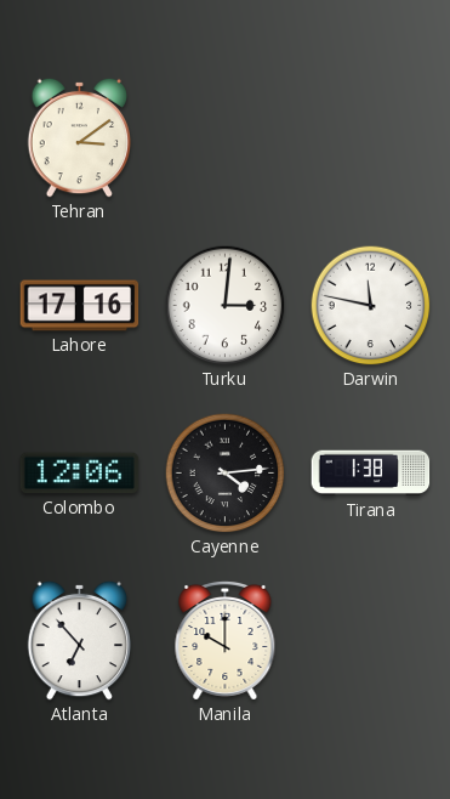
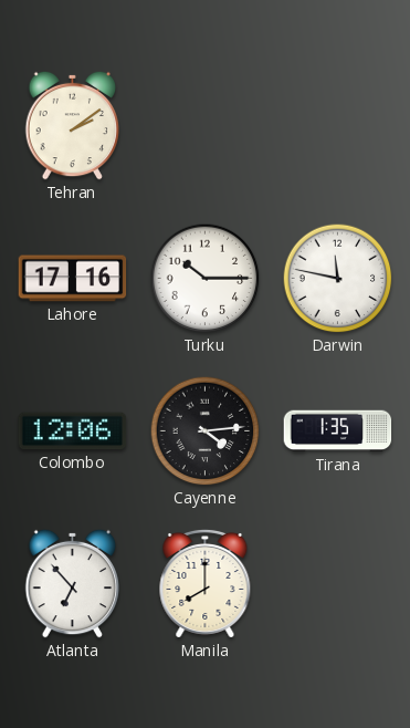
Tehran: 3:09 -> 2:09
Turku: 3:01 -> 10:15
Tirana: 1:38 -> 1:35
Manila: 10:00 -> 8:00
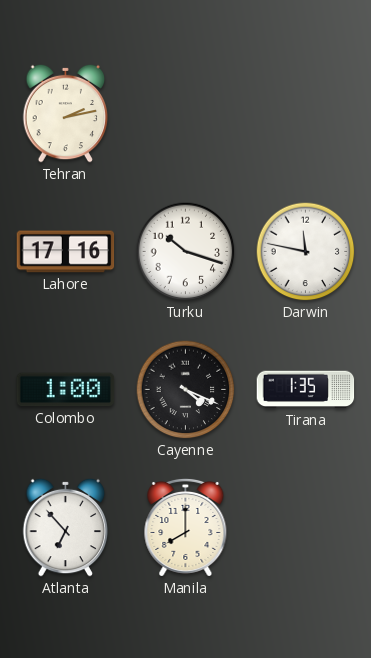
Tehran: 2:09 -> 2:13
Turku: 10:15 -> 10:18
Colombo: 12:06 -> 1:00
Cayenne: 4:14 -> 4:19
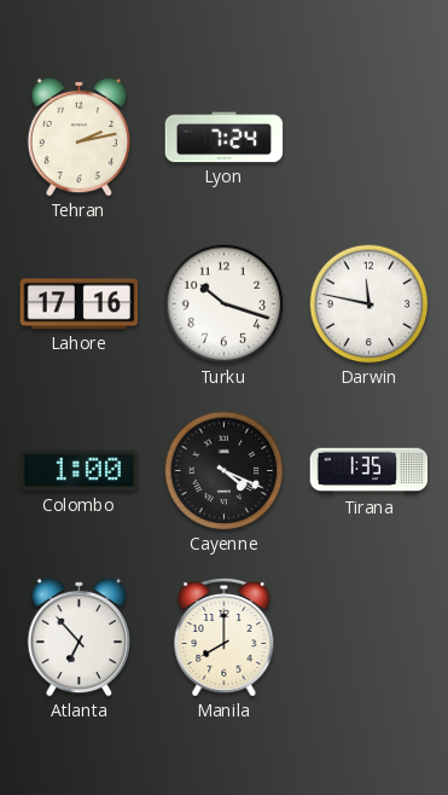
Lyon: none -> 7:24
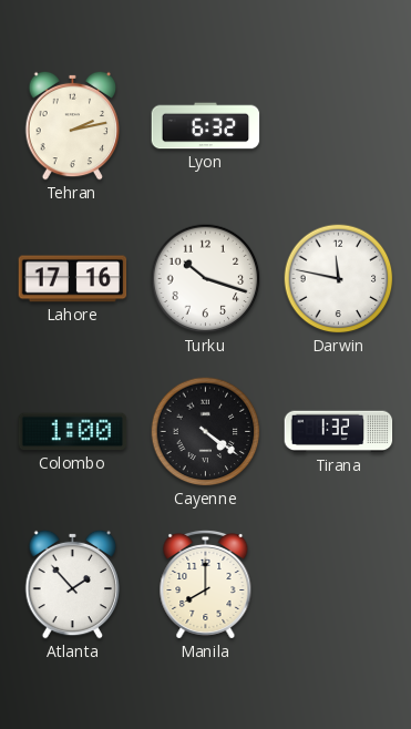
Lyon: 7:24 -> 6:32
Cayenne: 4:19 -> 4:21
Tirana: 1:35 -> 1:32
Atlanta: 6:53 -> 1:53
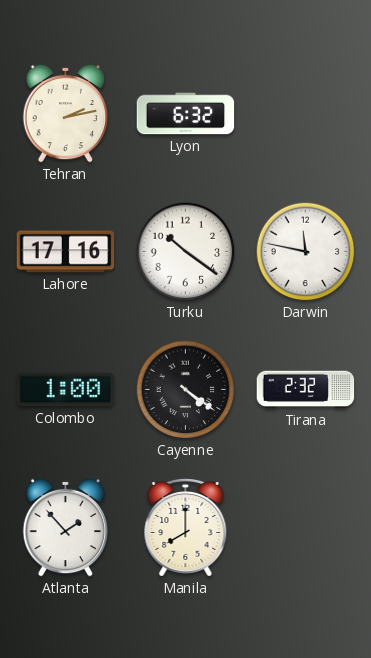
Turku: 10:18 -> 10:21
Tirana: 1:32 -> 2:32
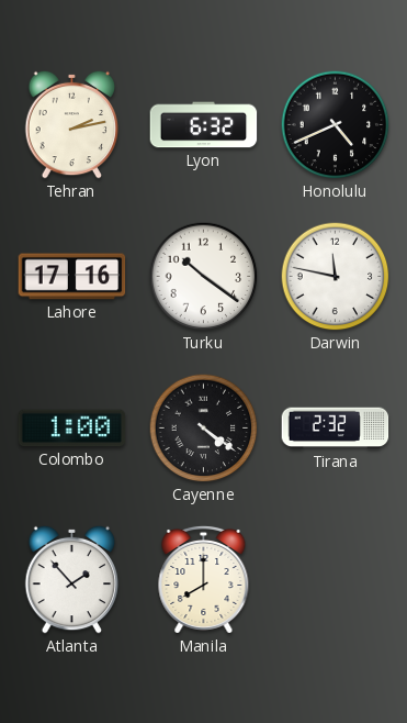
Honolulu: none -> 4:41
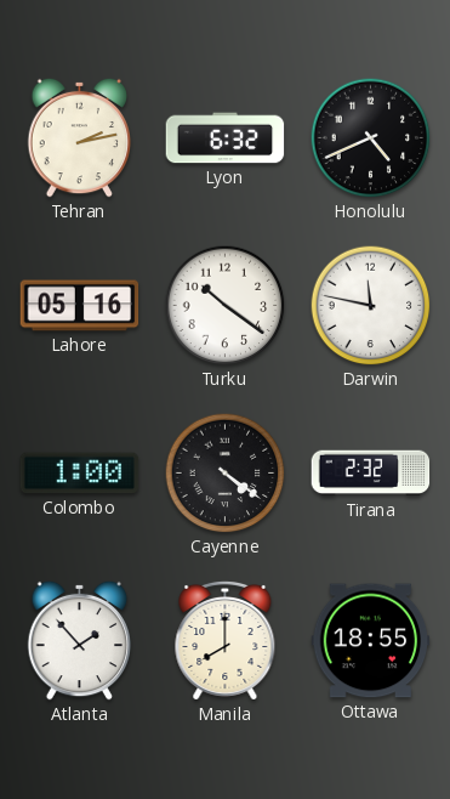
Lahore: 17:16 -> 05:16
Ottawa: none -> 18:55
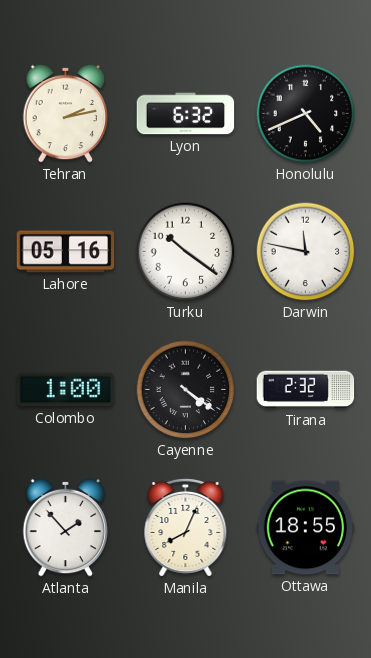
Manila: 8:00 -> 8:04
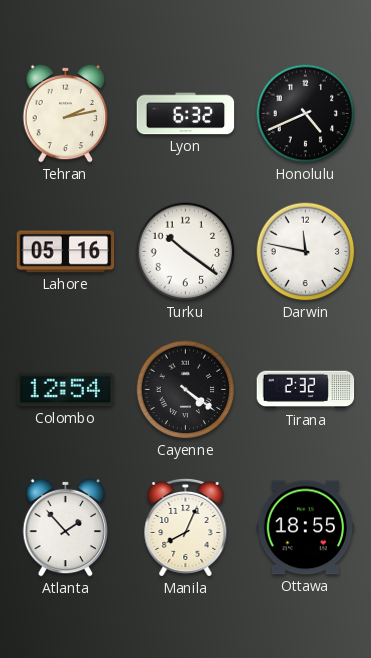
Colombo: 1:00 -> 12:54
